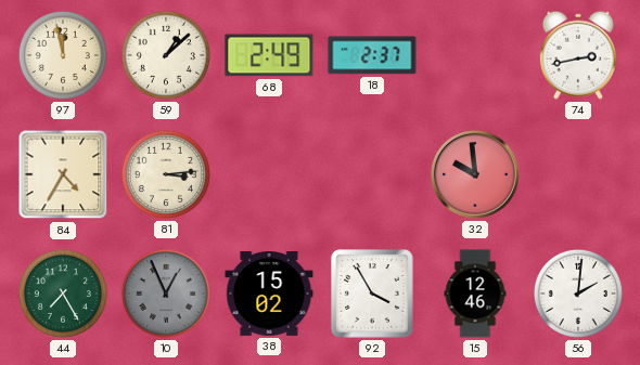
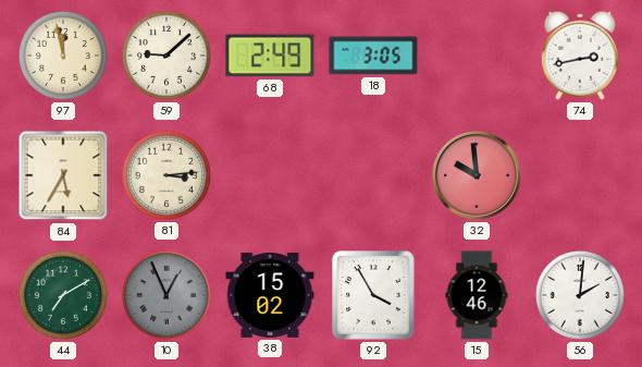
59: 1:08 -> 9:08
18: 2:37 -> 3:05
84: 4:35 -> 5:35
44: 7:25 -> 7:10
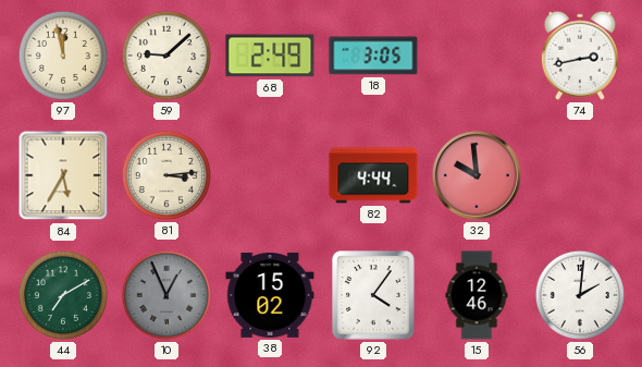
82: none -> 4:44
92: 3:55 -> 4:06
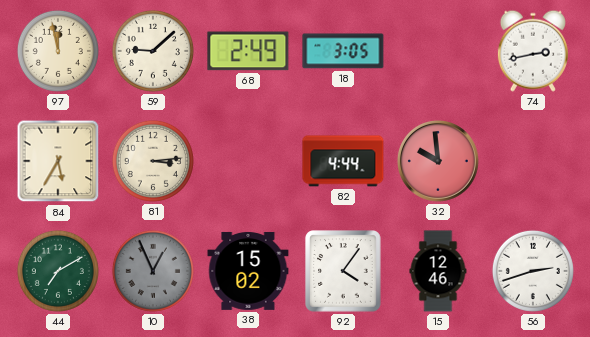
56: 2:01 -> 2:42
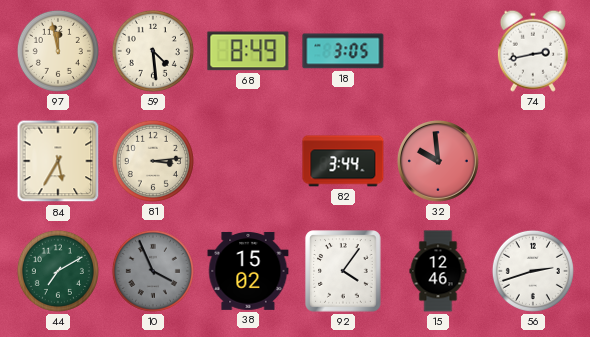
59: 9:08 -> 4:29
68: 2:49 -> 8:49
82: 4:44 -> 3:44
10: 12:56 -> 3:56
